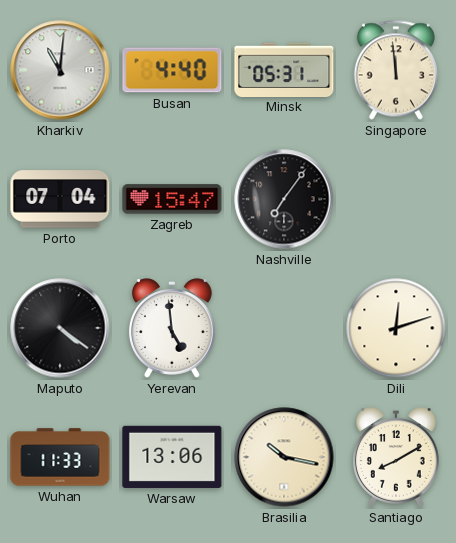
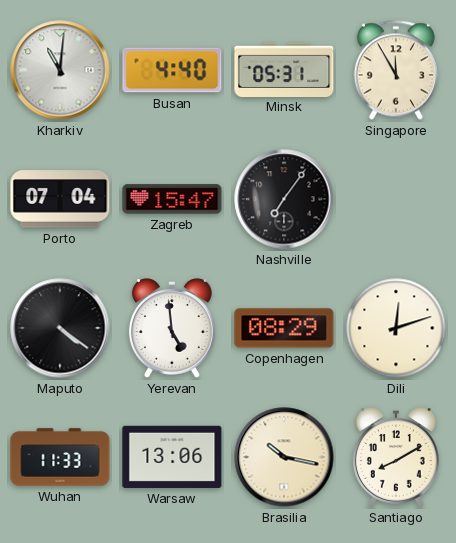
Singapore: 11:59 -> 11:55
Copenhagen: none -> 08:29
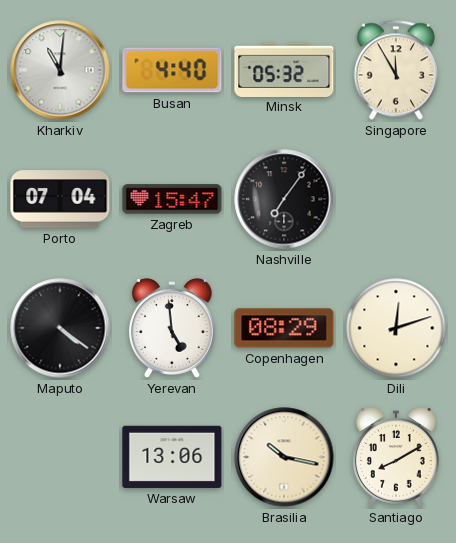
Minsk: 05:31 -> 05:32
Wuhan: 11:33 -> none
